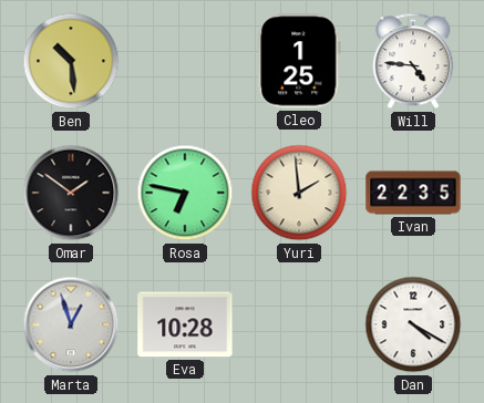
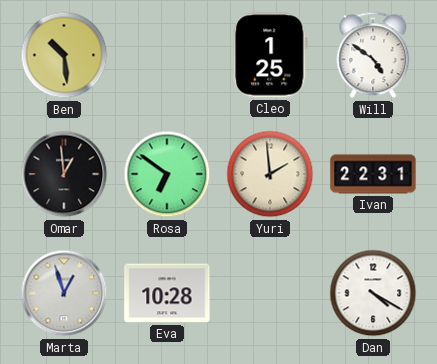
Will: 4:46 -> 4:51
Omar: 1:51 -> 12:59
Rosa: 6:47 -> 6:51
Ivan: 22:35 -> 22:31
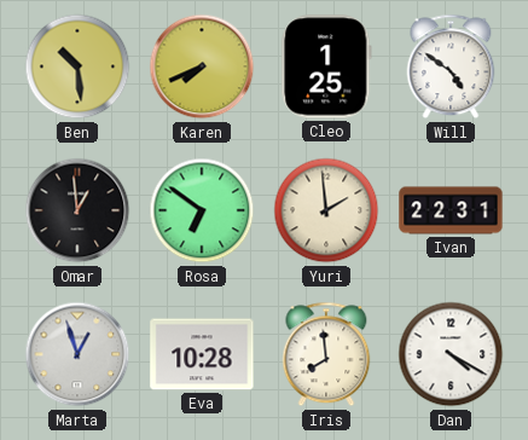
Karen: none -> 7:41
Iris: none -> 7:59
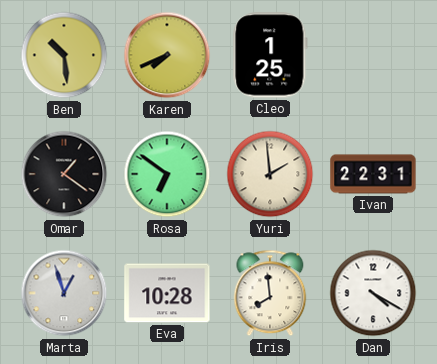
Will: 4:51 -> none
Omar: 12:59 -> 1:21
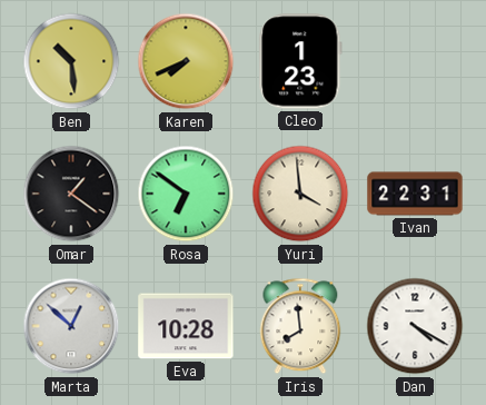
Cleo: 1:25 -> 1:23
Yuri: 1:59 -> 3:59
Marta: 12:57 -> 12:52
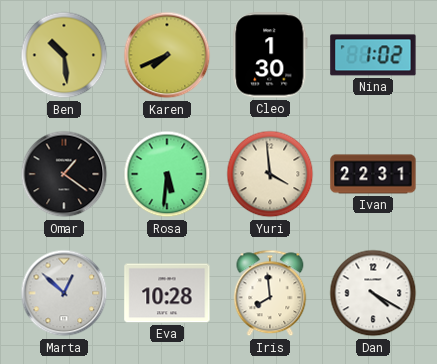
Cleo: 1:23 -> 1:30
Nina: none -> 1:02
Rosa: 6:51 -> 5:31
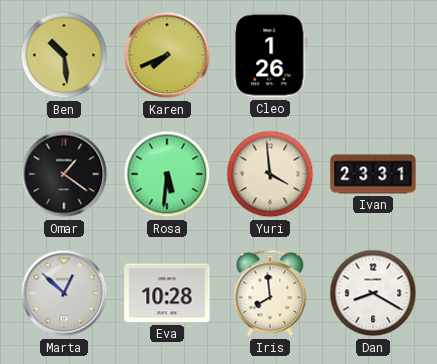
Cleo: 1:30 -> 1:26
Nina: 1:02 -> none
Ivan: 22:31 -> 23:31
Dan: 4:20 -> 8:20
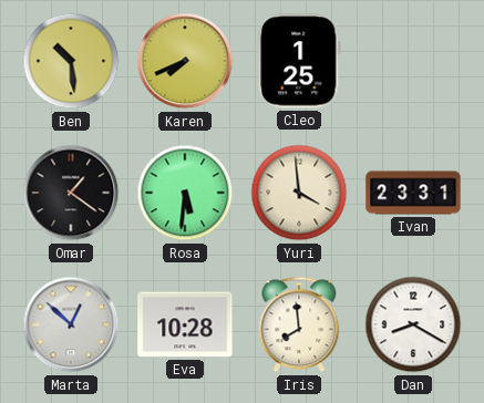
Cleo: 1:26 -> 1:25
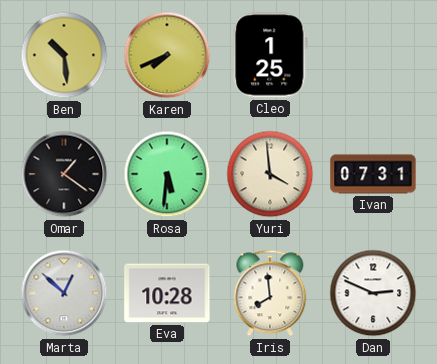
Ivan: 23:31 -> 07:31
Dan: 8:20 -> 2:49
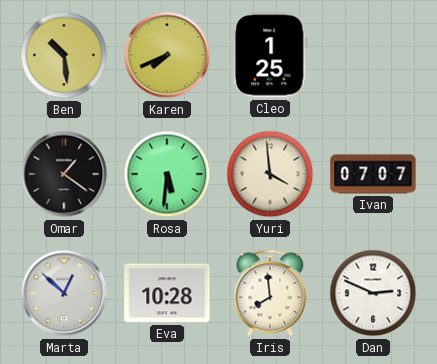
Ivan: 07:31 -> 07:07
